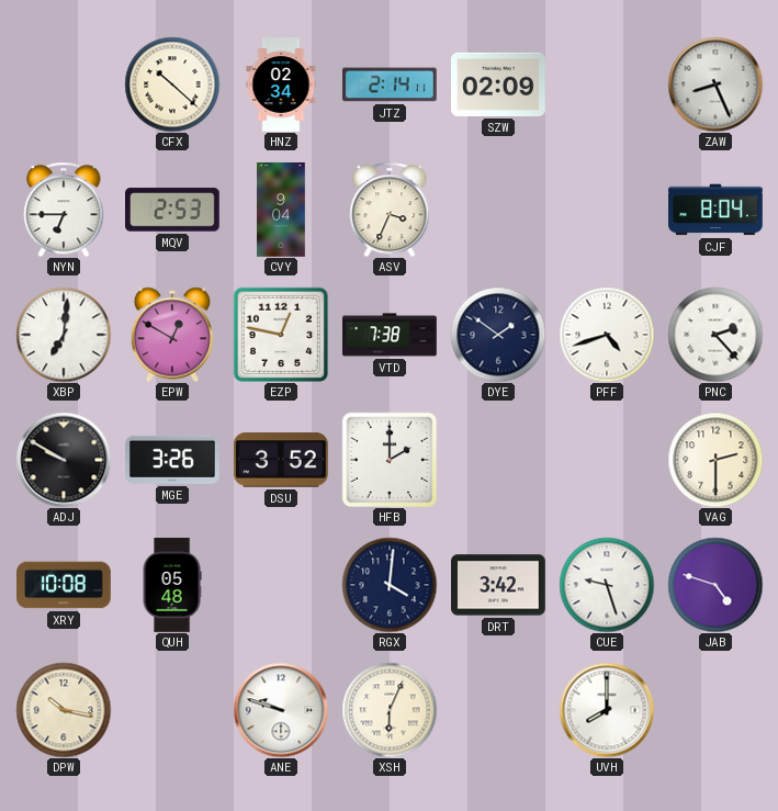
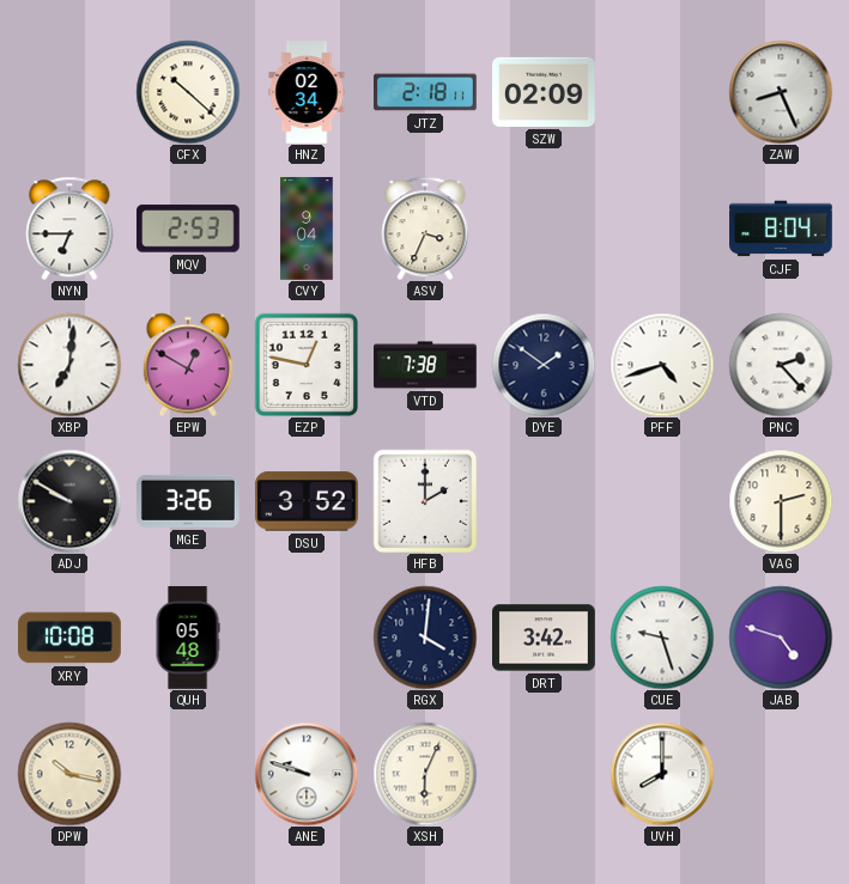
JTZ: 2:14 -> 2:18
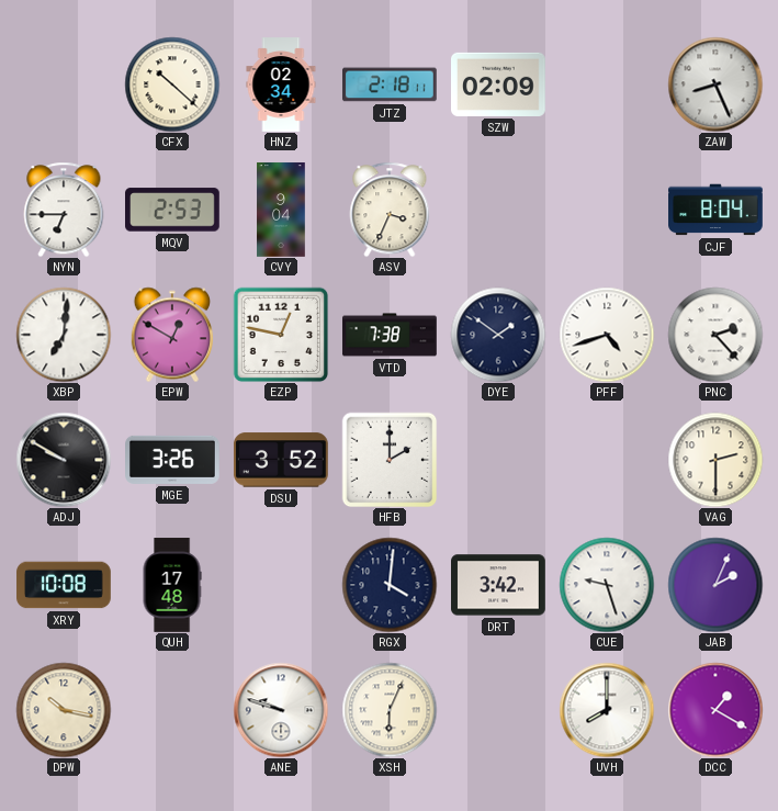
QUH: 05:48 -> 17:48
JAB: 4:48 -> 2:04
DCC: none -> 1:20
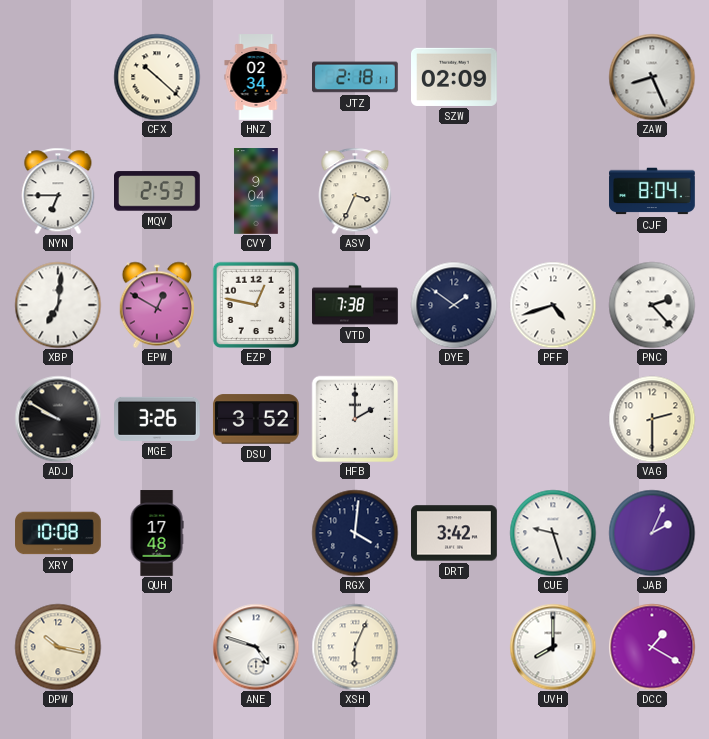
ANE: 9:48 -> 4:48
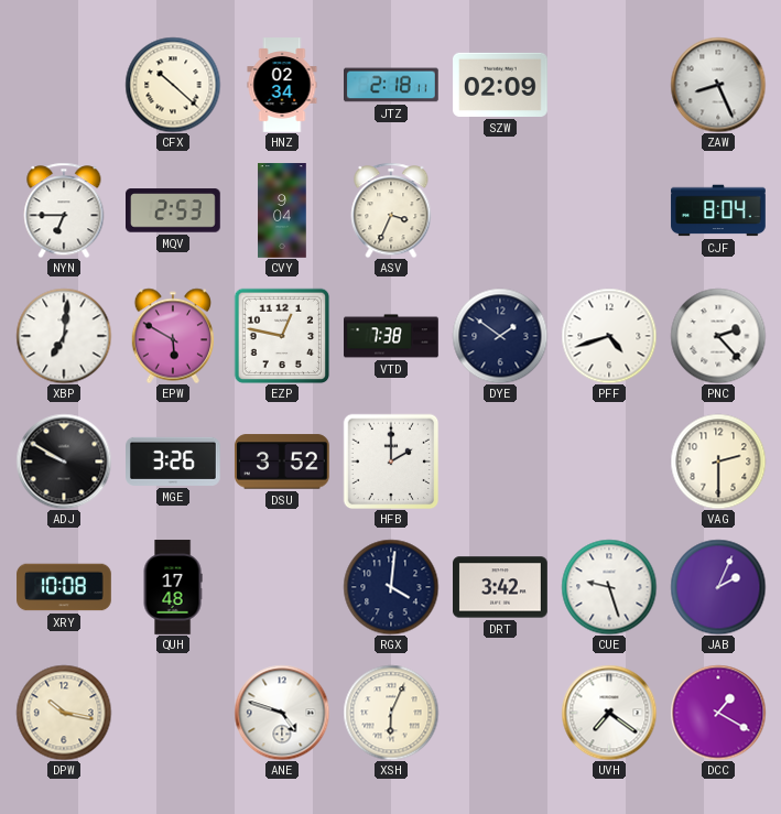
EPW: 12:50 -> 5:50
UVH: 8:00 -> 7:21
